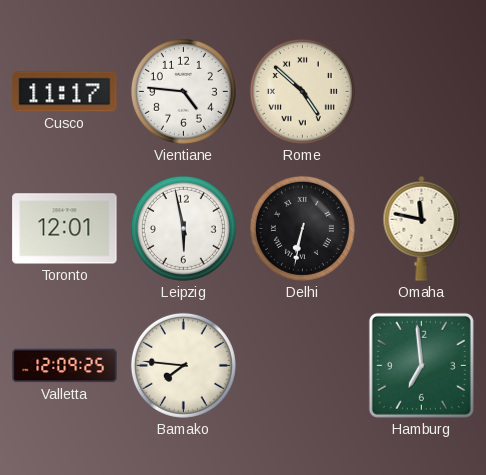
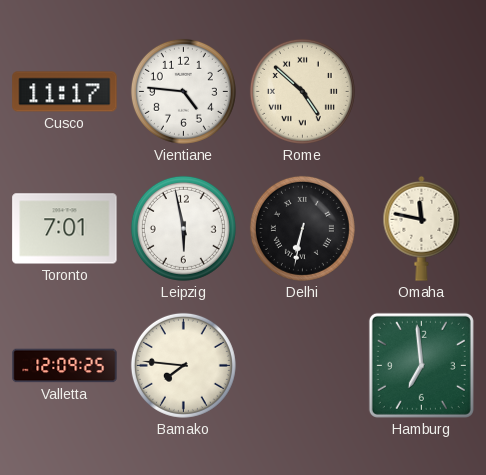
Toronto: 12:01 -> 7:01
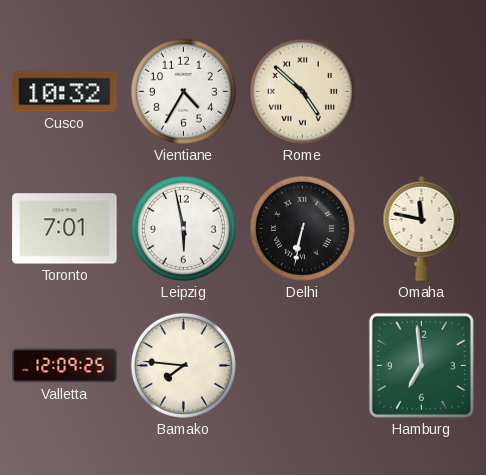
Cusco: 11:17 -> 10:32
Vientiane: 4:46 -> 4:35
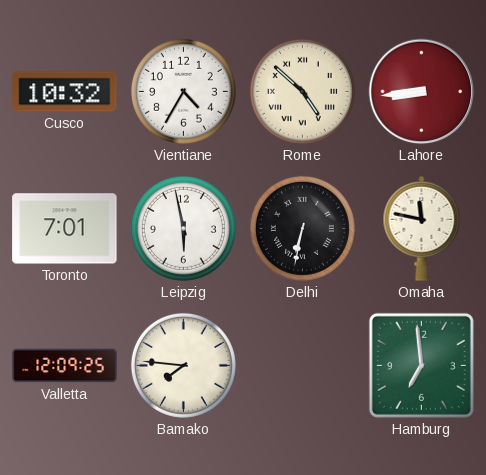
Lahore: none -> 8:44
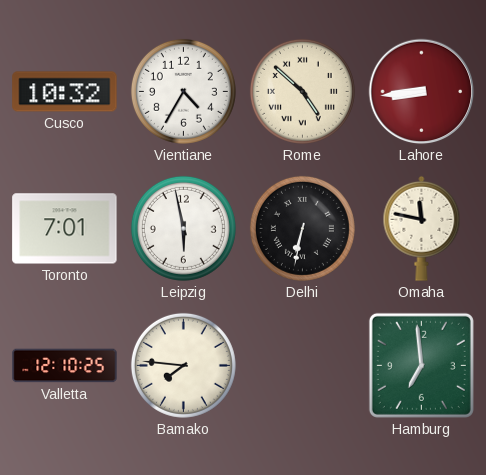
Valletta: 12:09 -> 12:10
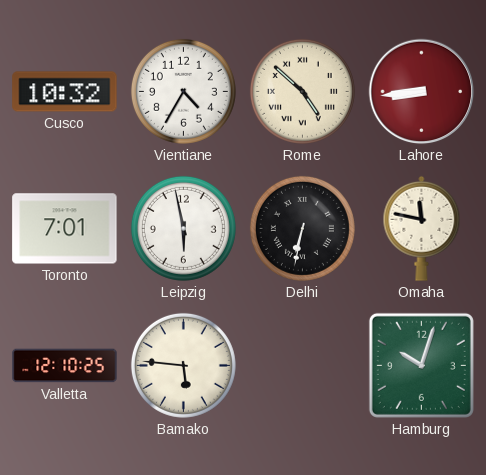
Bamako: 7:46 -> 5:46
Hamburg: 6:59 -> 10:03
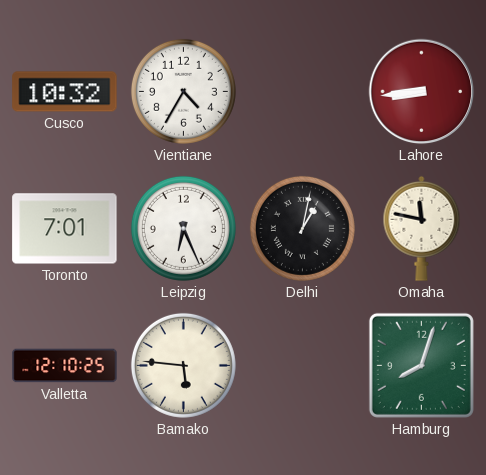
Rome: 4:52 -> none
Leipzig: 5:58 -> 6:26
Delhi: 6:32 -> 1:02
Hamburg: 10:03 -> 8:03
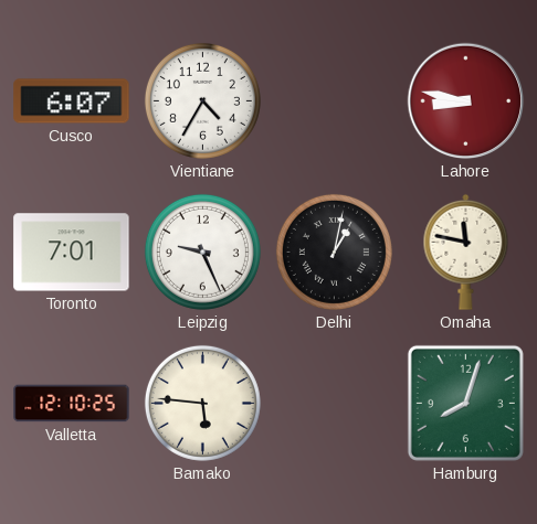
Cusco: 10:32 -> 6:07
Lahore: 8:44 -> 8:47
Leipzig: 6:26 -> 9:26
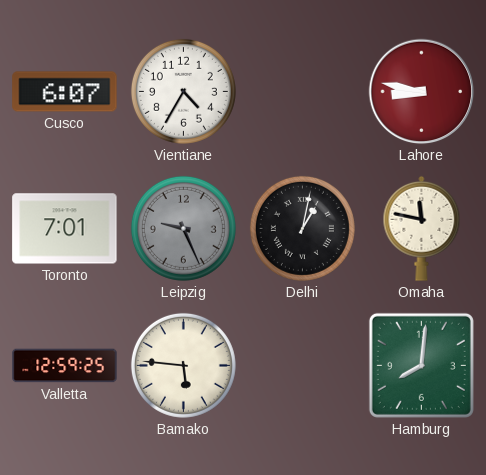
Leipzig dial: white -> grey
Valletta: 12:10 -> 12:59
Hamburg: 8:03 -> 8:01
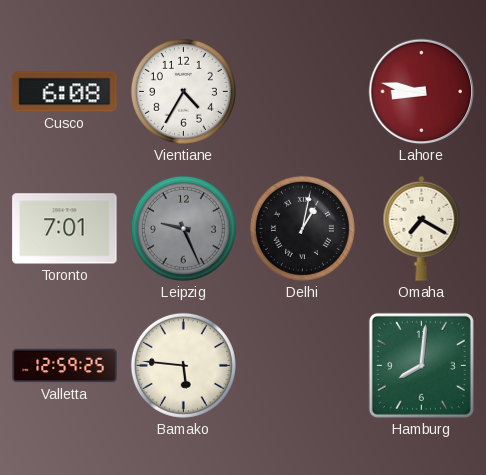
Cusco: 6:07 -> 6:08
Omaha: 11:47 -> 7:20
